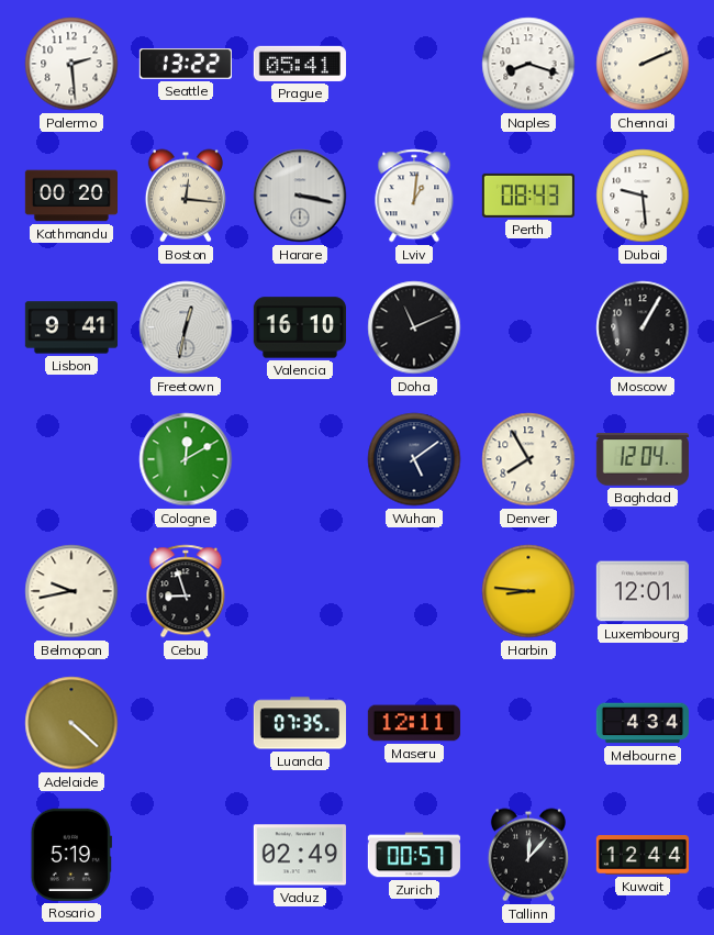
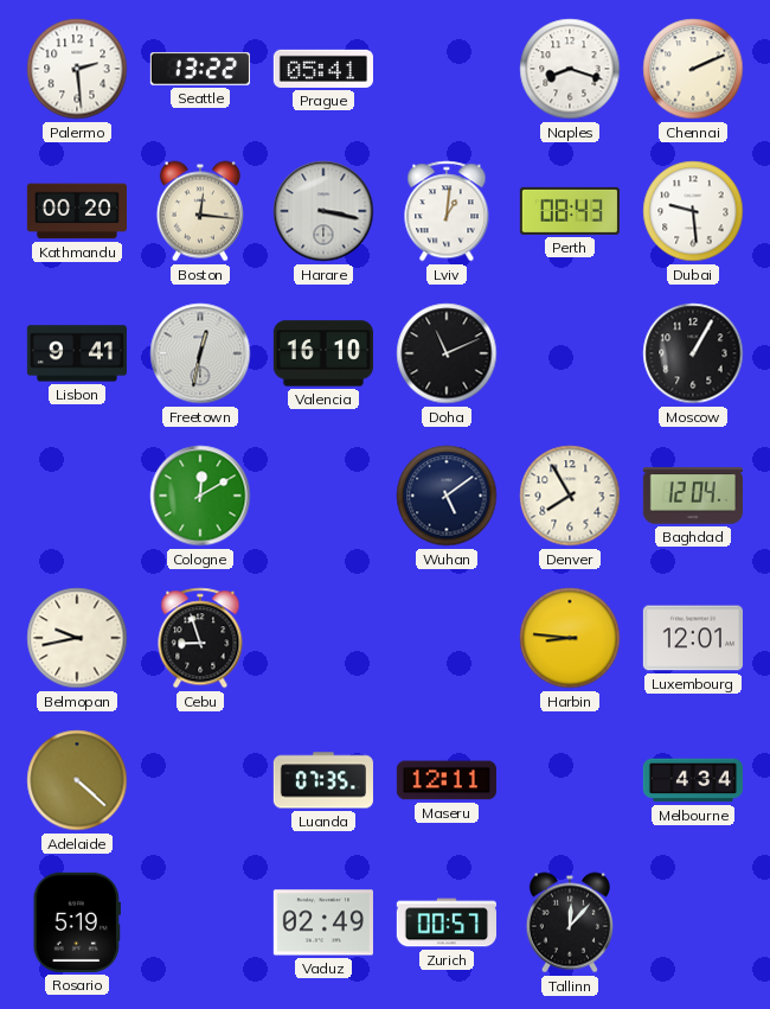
Kuwait: 12:44 -> none
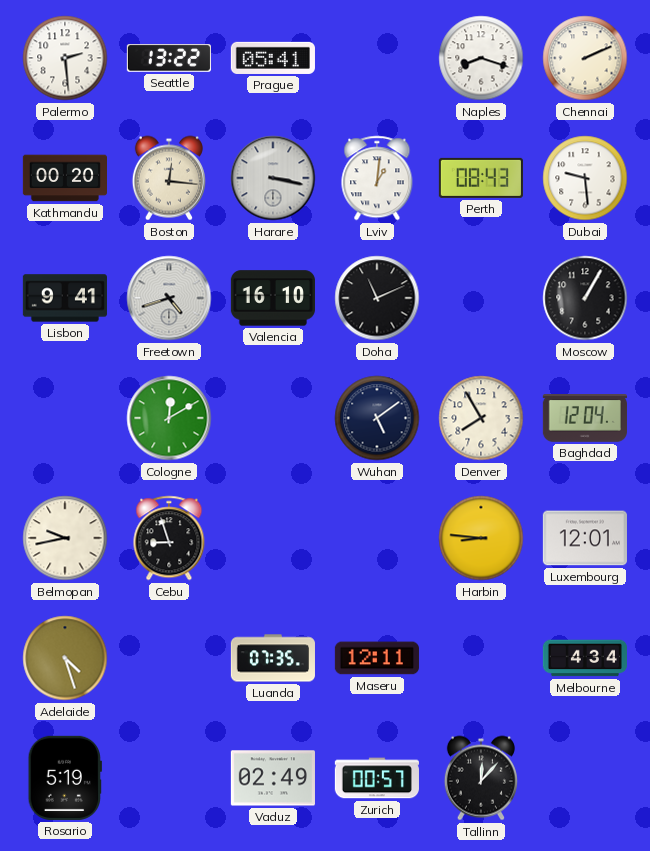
Freetown: 12:32 -> 4:42
Adelaide: 4:22 -> 4:27
